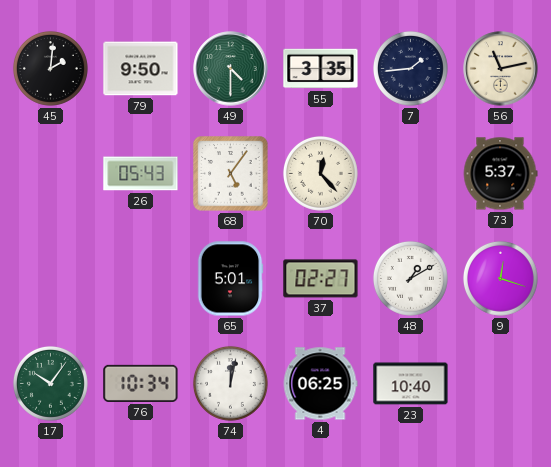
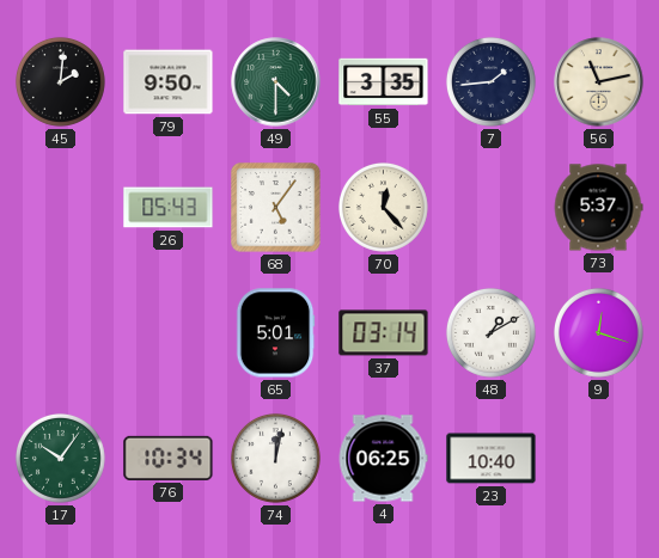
37: 02:27 -> 03:14
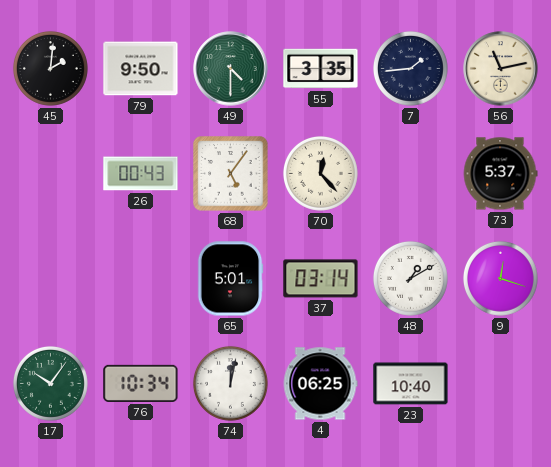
26: 05:43 -> 00:43
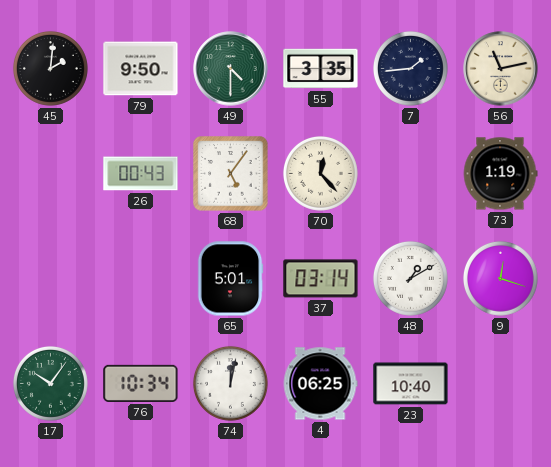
73: 5:37 -> 1:19
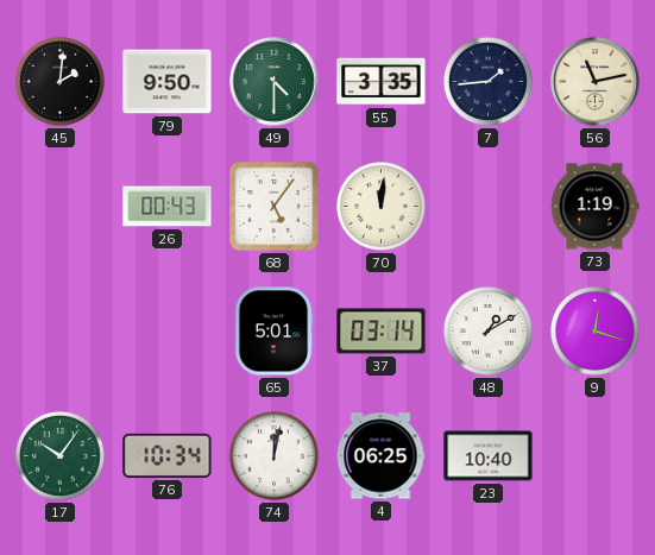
70: 12:23 -> 12:01
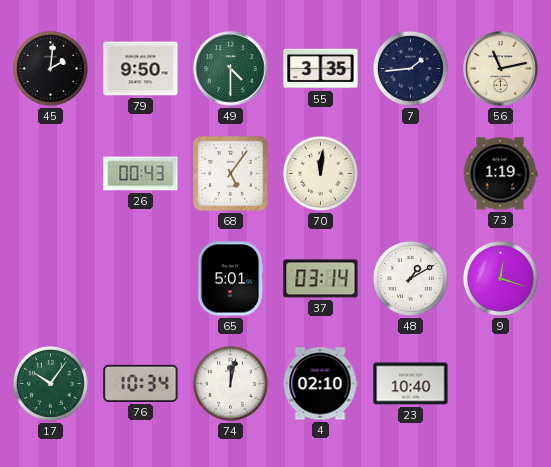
4: 06:25 -> 02:10
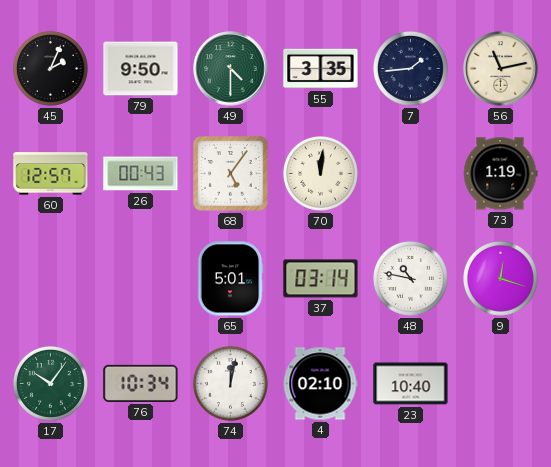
45: 2:01 -> 2:04
60: none -> 12:57
48: 1:10 -> 10:47
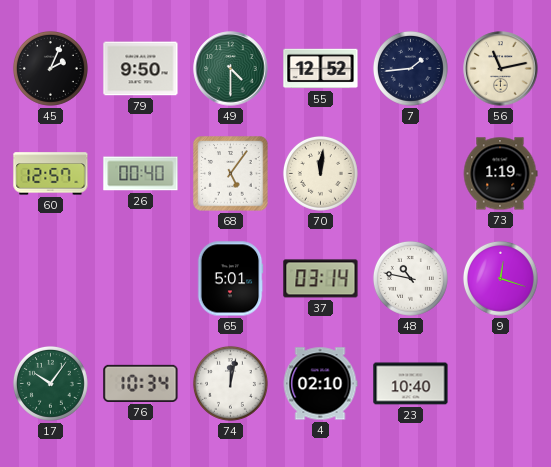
55: 3:35 -> 12:52
26: 00:43 -> 00:40
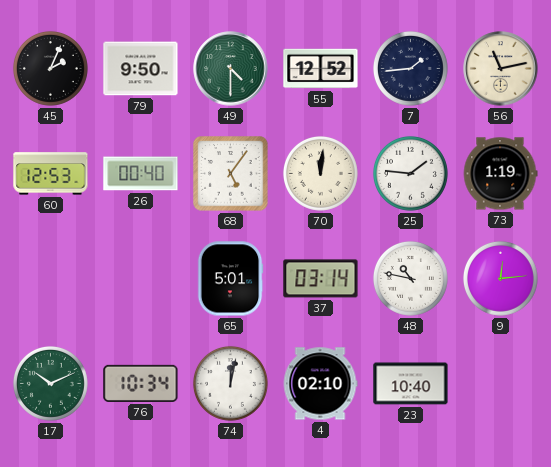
60: 12:57 -> 12:53
25: none -> 1:46
9: 12:18 -> 12:14
17: 10:06 -> 10:11
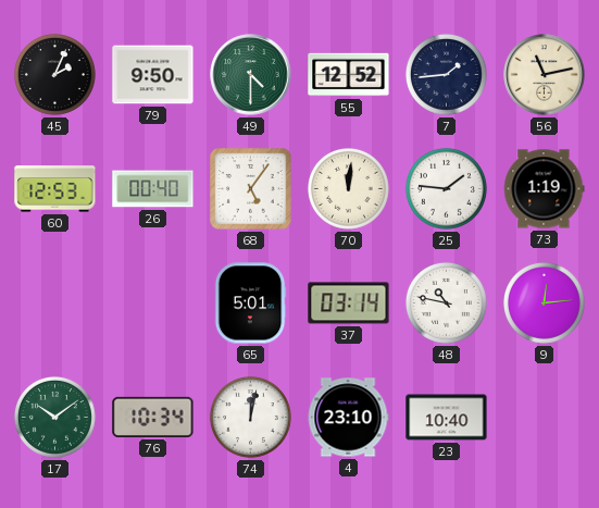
17: 10:11 -> 10:09
4: 02:10 -> 23:10
